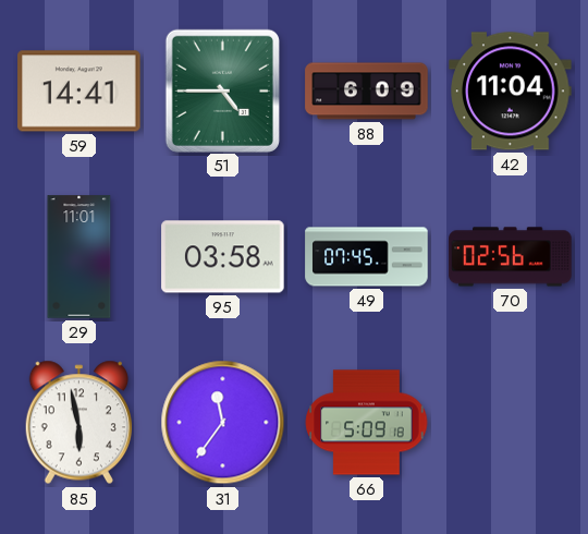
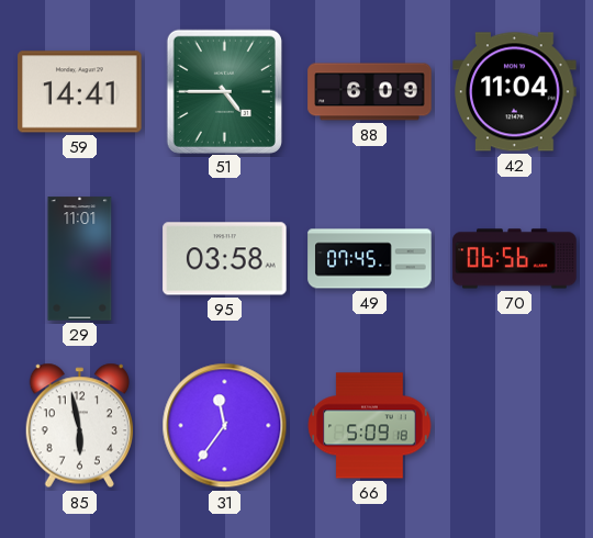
70: 02:56 -> 06:56
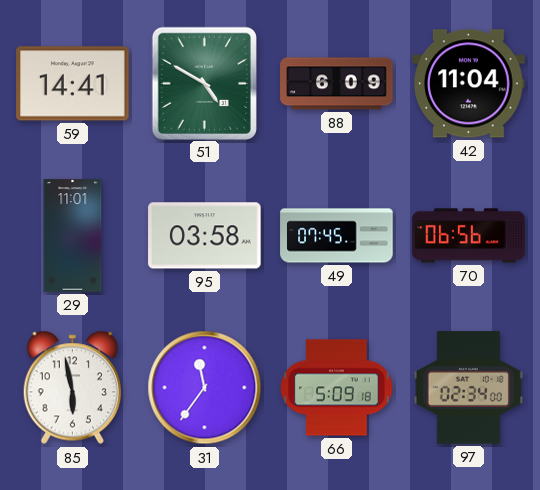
51: 4:45 -> 4:50
97: none -> 02:34
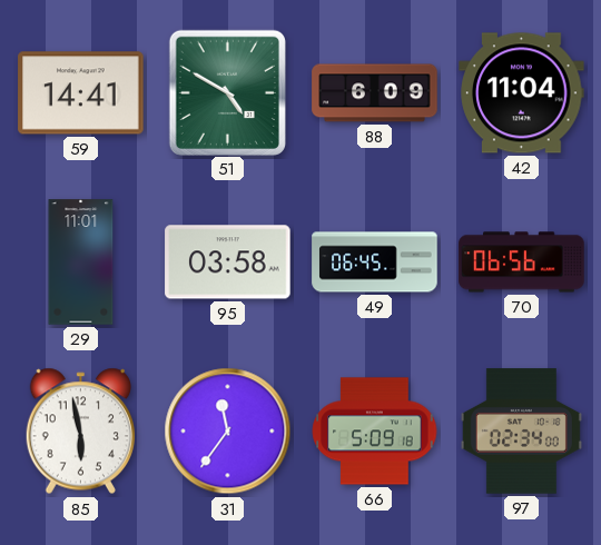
49: 07:45 -> 06:45
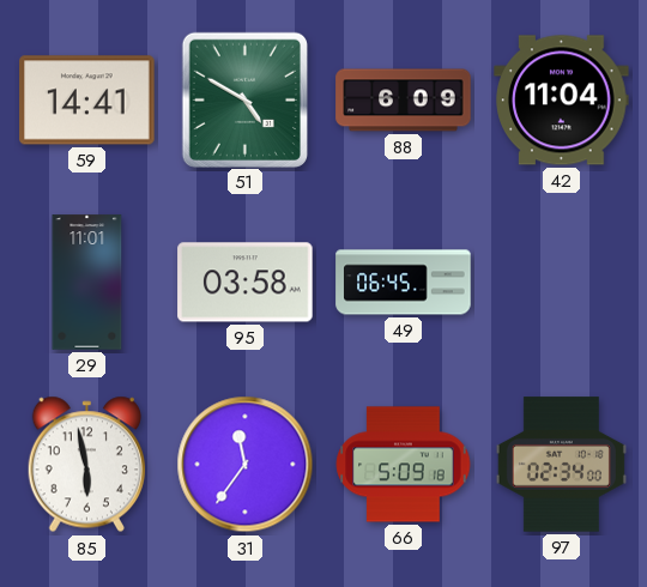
70: 06:56 -> none
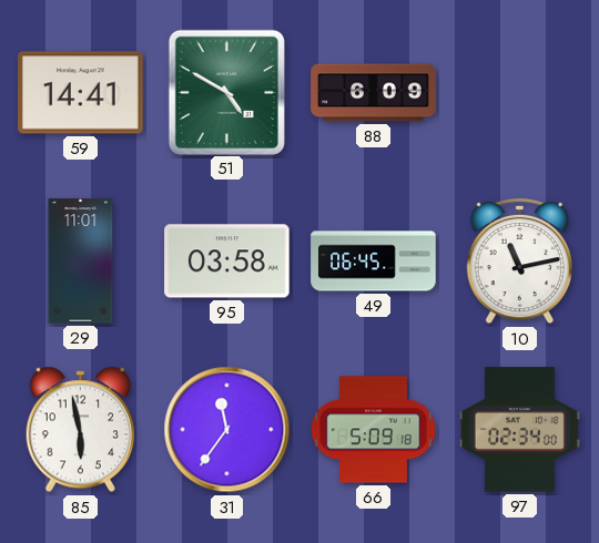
42: 11:04 -> none
10: none -> 11:13
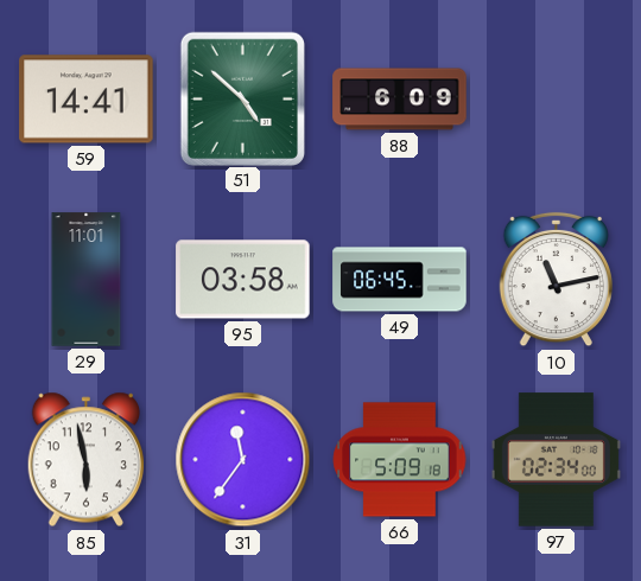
51: 4:50 -> 4:52
